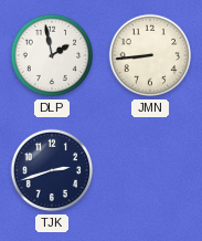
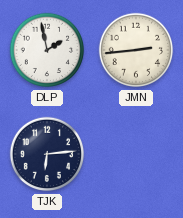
JMN: 8:44 -> 2:44
TJK: 2:42 -> 6:14
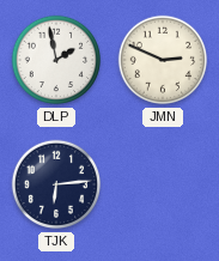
JMN: 2:44 -> 2:49
